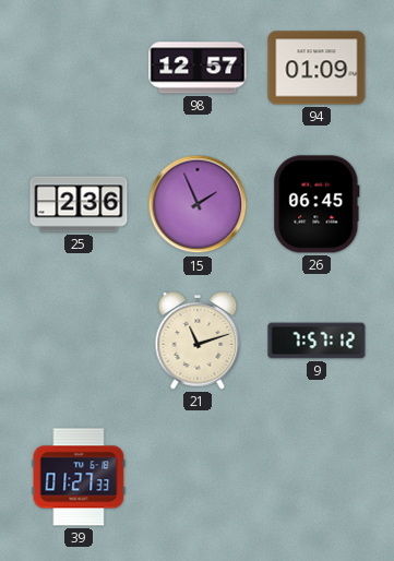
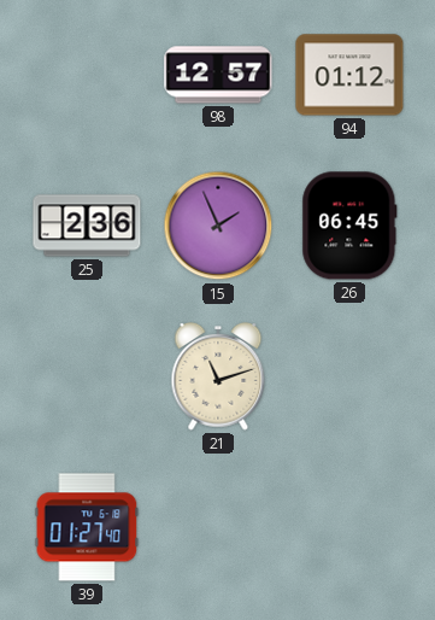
94: 01:09 -> 01:12
9: 7:57 -> none
39: 01:27:33 -> 01:27:40
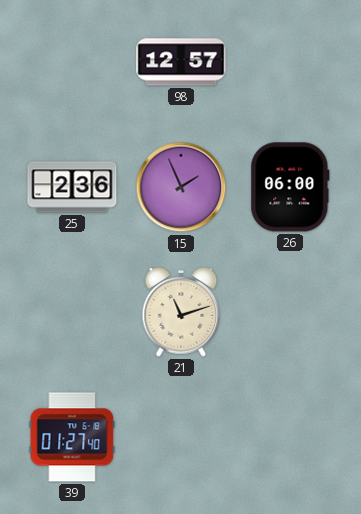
94: 01:12 -> none
26: 06:45 -> 06:00
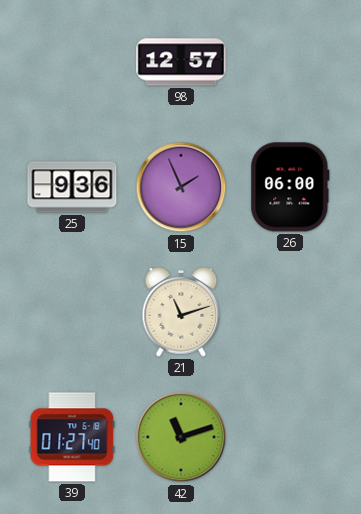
25: 2:36 -> 9:36
42: none -> 11:12
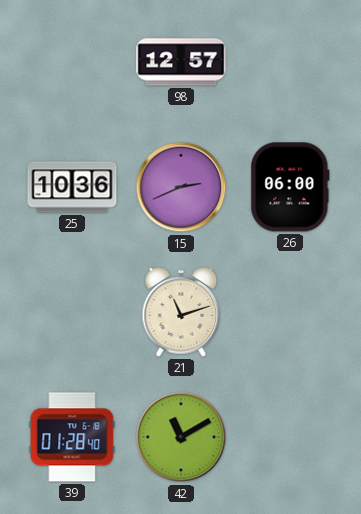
25: 9:36 -> 10:36
15: 1:56 -> 2:41
39: 01:27 -> 01:28
42: 11:12 -> 11:10
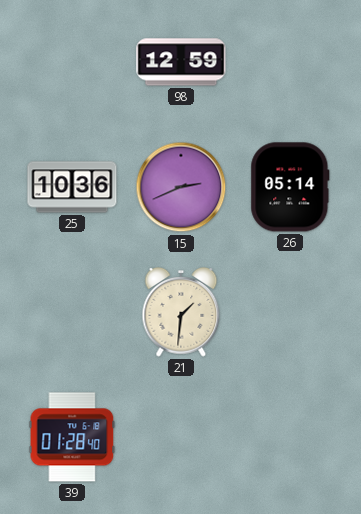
98: 12:57 -> 12:59
26: 06:00 -> 05:14
21: 11:12 -> 1:31
42: 11:10 -> none
